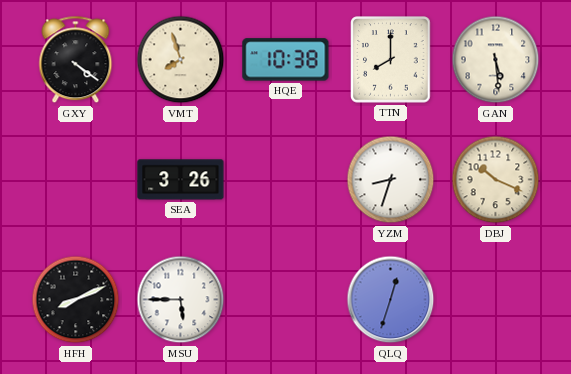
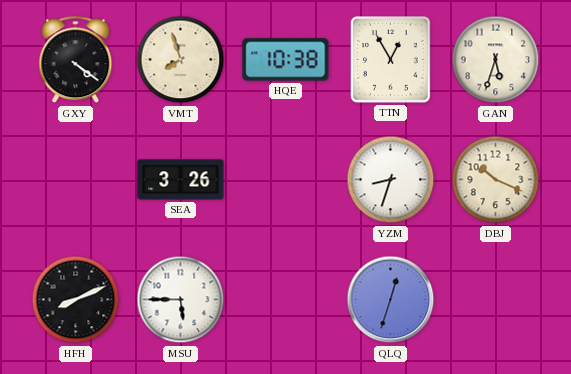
TTN: 8:00 -> 12:55
GAN: 5:29 -> 5:33
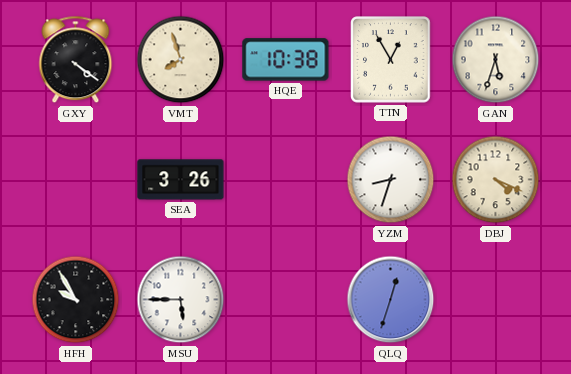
DBJ: 10:19 -> 4:19
HFH: 8:11 -> 9:55
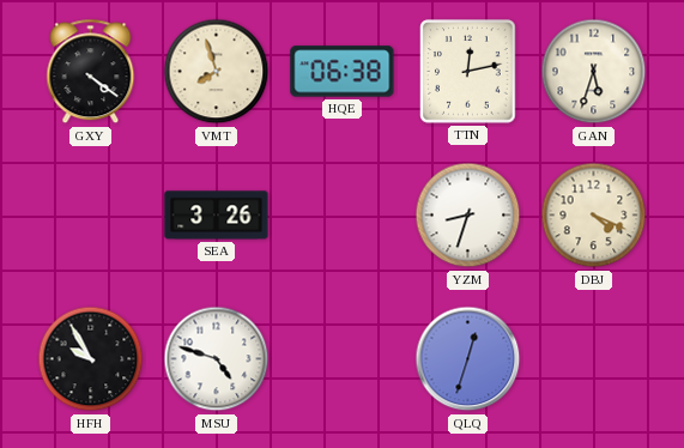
HQE: 10:38 -> 06:38
TTN: 12:55 -> 12:13
MSU: 5:45 -> 4:48
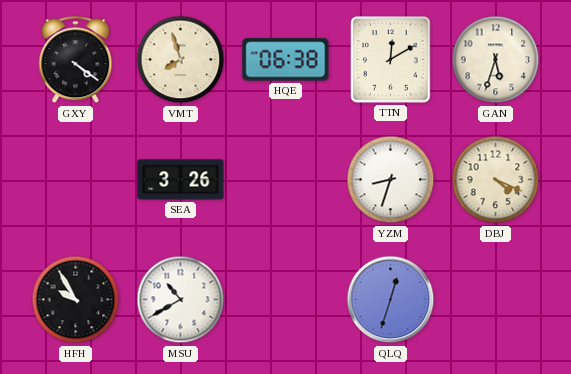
TTN: 12:13 -> 12:10
MSU: 4:48 -> 10:40
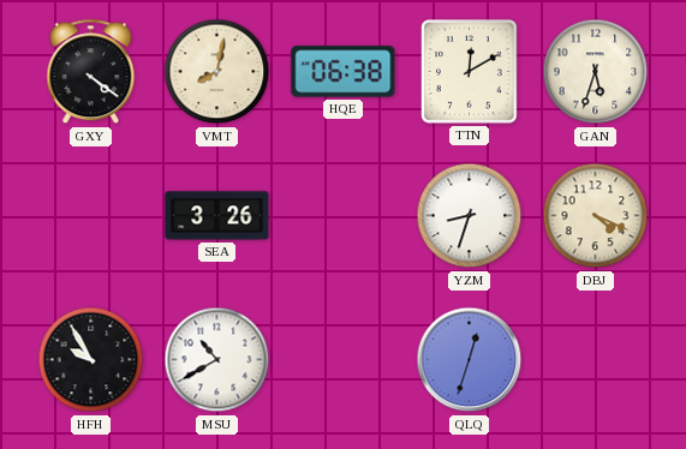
VMT: 7:57 -> 8:02
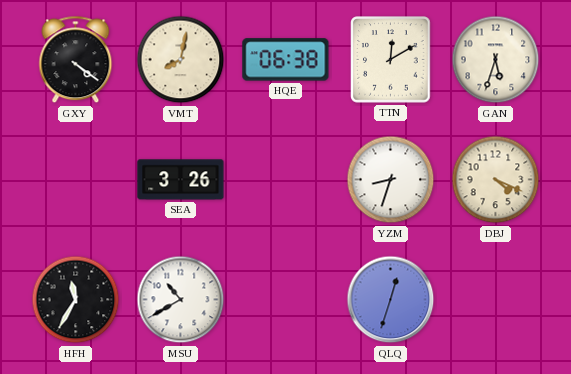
HFH: 9:55 -> 11:35
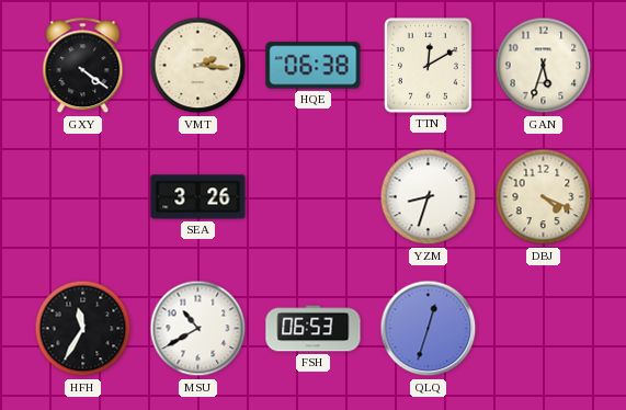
VMT: 8:02 -> 2:16
FSH: none -> 06:53
